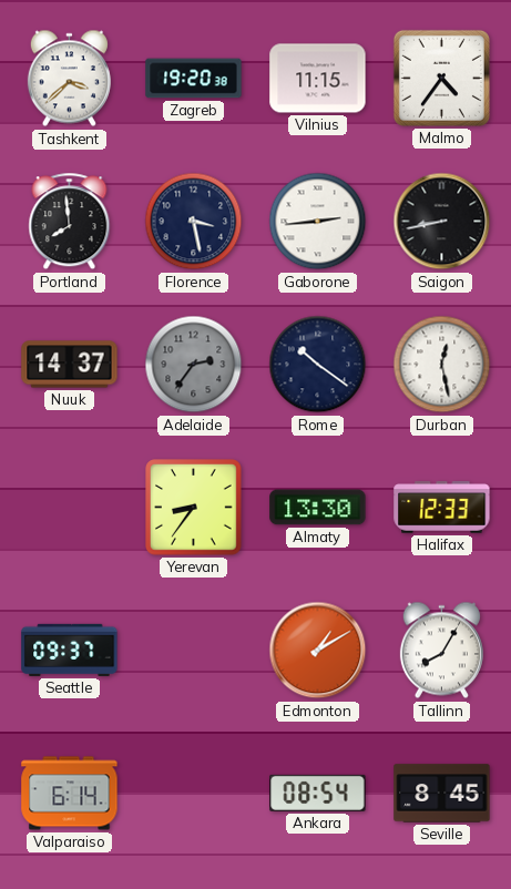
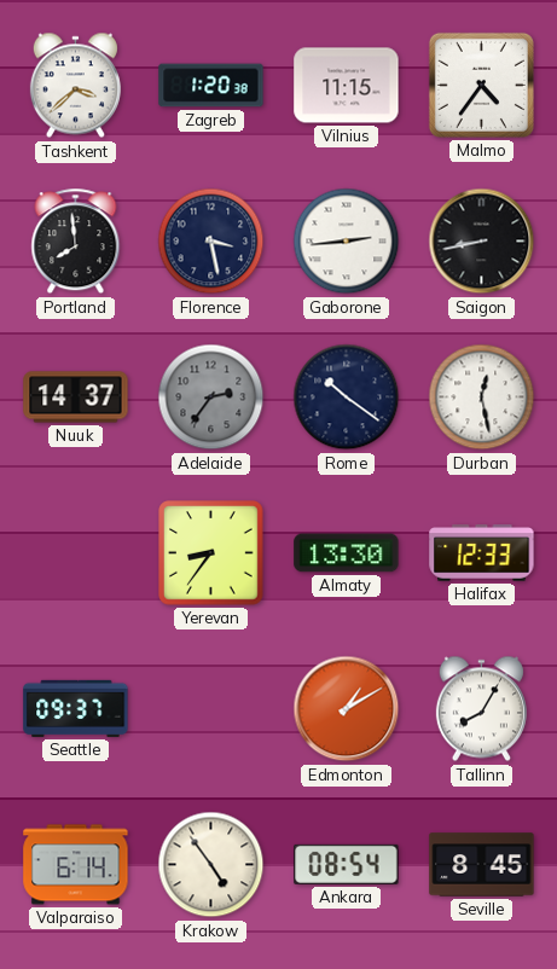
Zagreb: 19:20 -> 1:20
Krakow: none -> 4:54
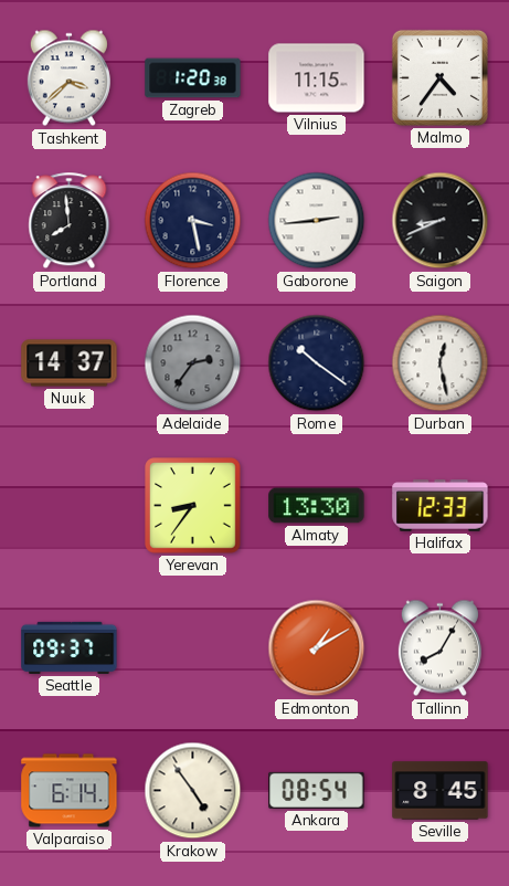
Saigon: 8:43 -> 8:41
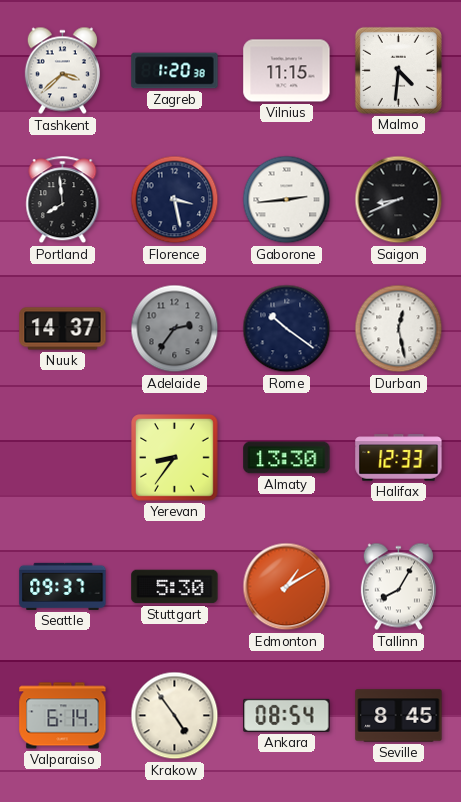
Malmo: 4:36 -> 4:31
Stuttgart: none -> 5:30
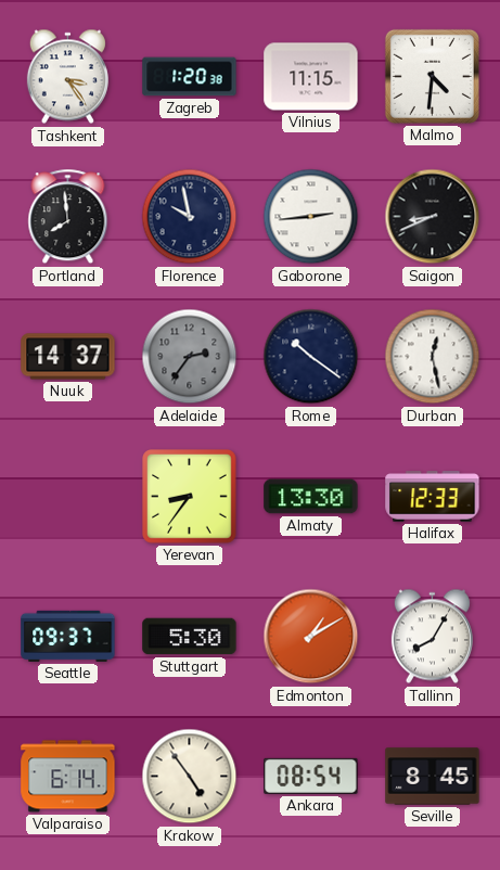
Tashkent: 3:38 -> 3:24
Florence: 3:28 -> 9:58
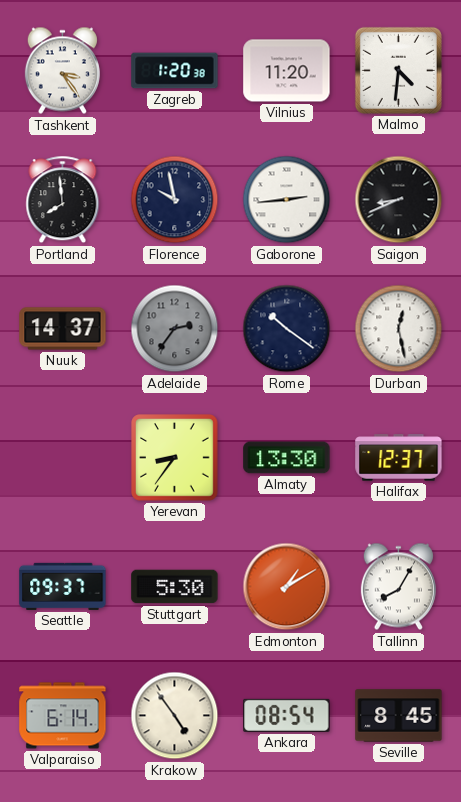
Vilnius: 11:15 -> 11:20
Halifax: 12:33 -> 12:37
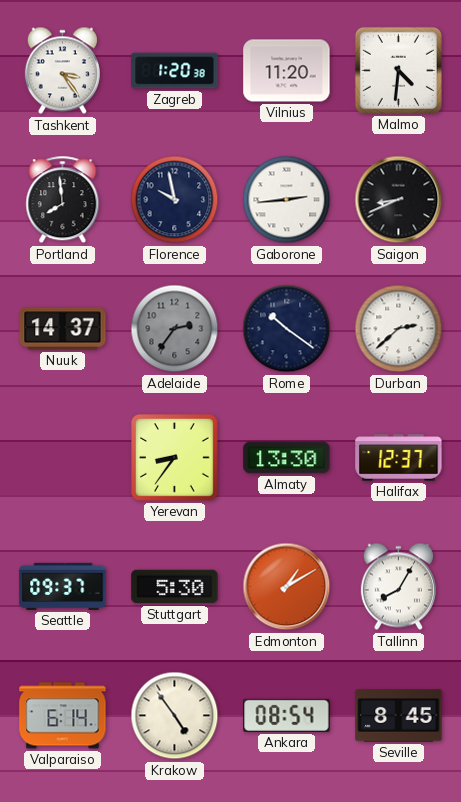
Durban: 12:28 -> 2:38
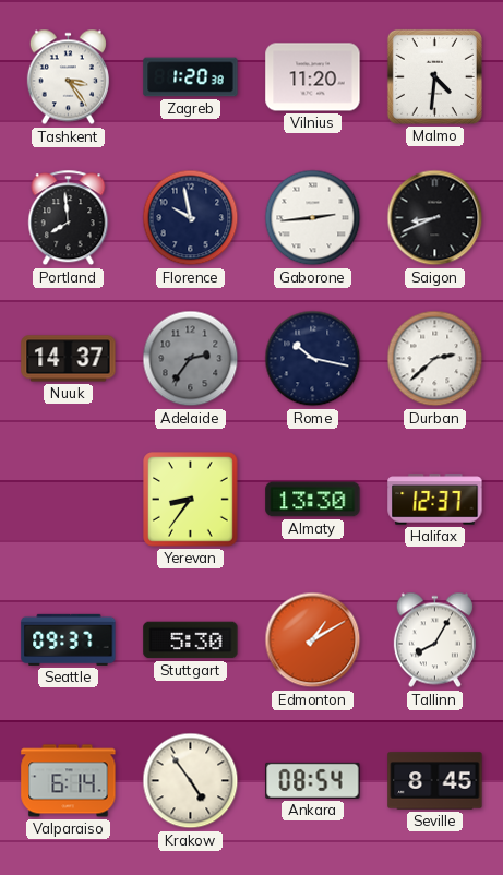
Rome: 10:21 -> 10:17
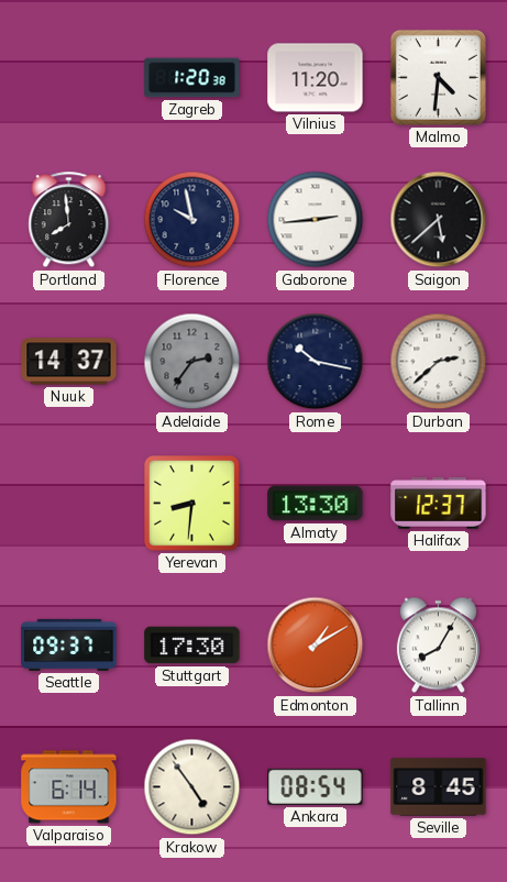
Tashkent: 3:24 -> none
Saigon: 8:41 -> 5:38
Yerevan: 8:36 -> 8:31
Stuttgart: 5:30 -> 17:30
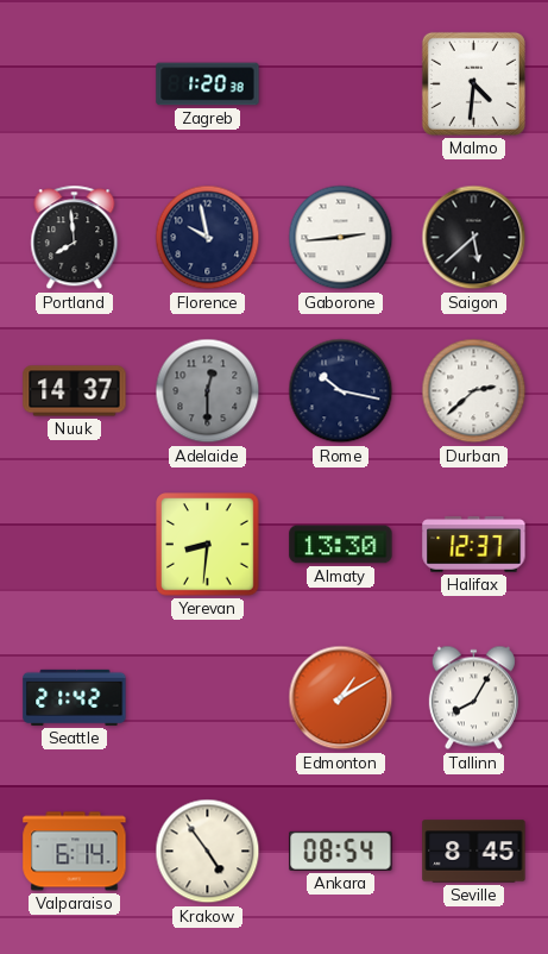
Vilnius: 11:20 -> none
Adelaide: 2:36 -> 12:30
Seattle: 09:37 -> 21:42
Stuttgart: 17:30 -> none
